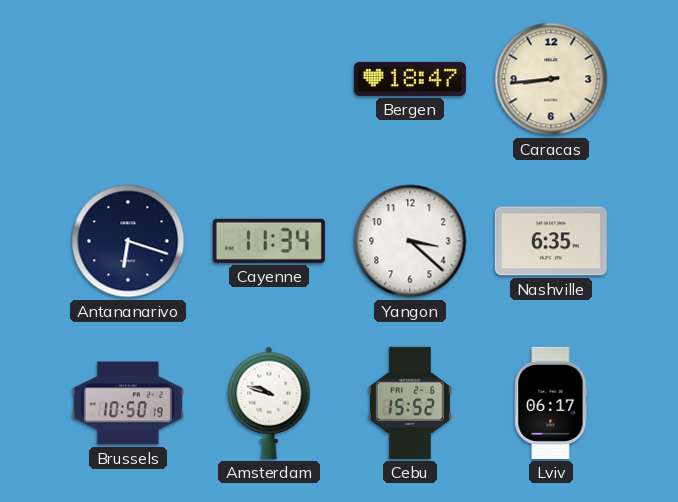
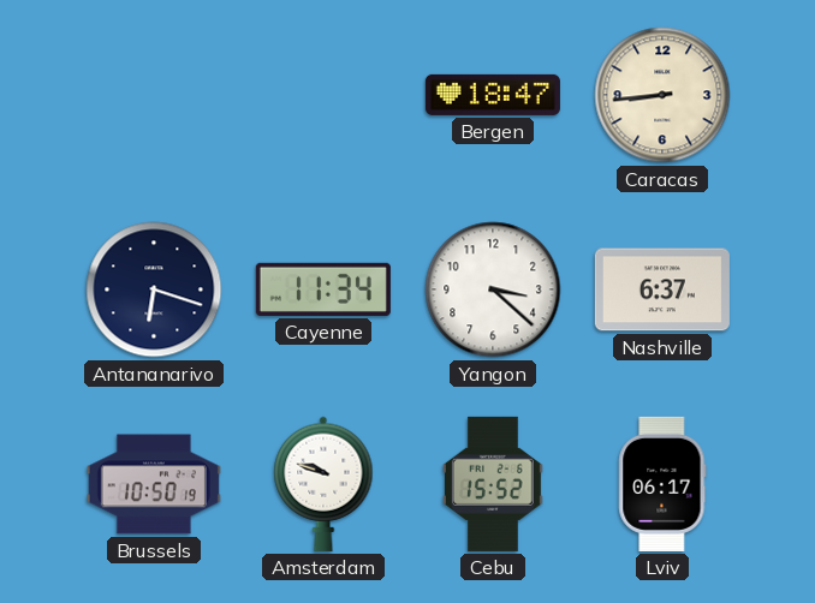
Nashville: 6:35 -> 6:37
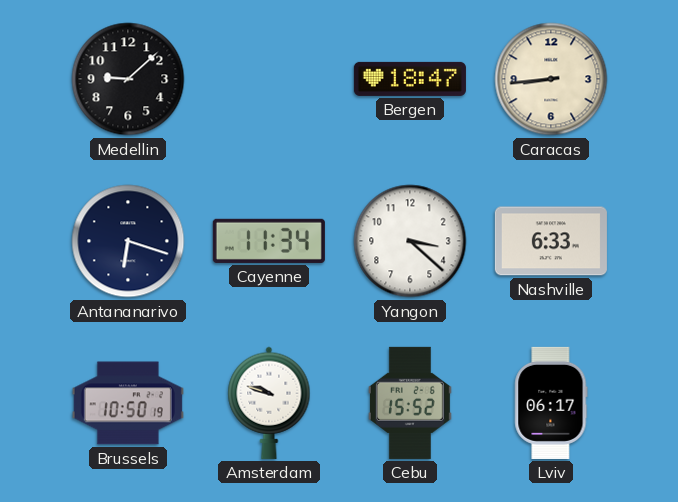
Medellin: none -> 9:08
Nashville: 6:37 -> 6:33
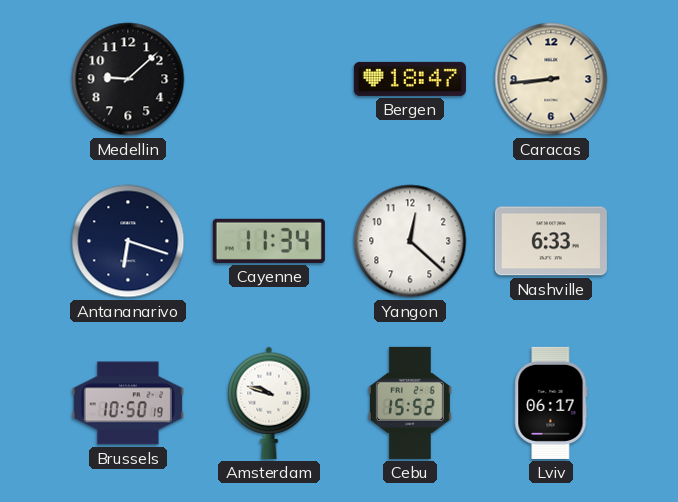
Yangon: 3:22 -> 12:22
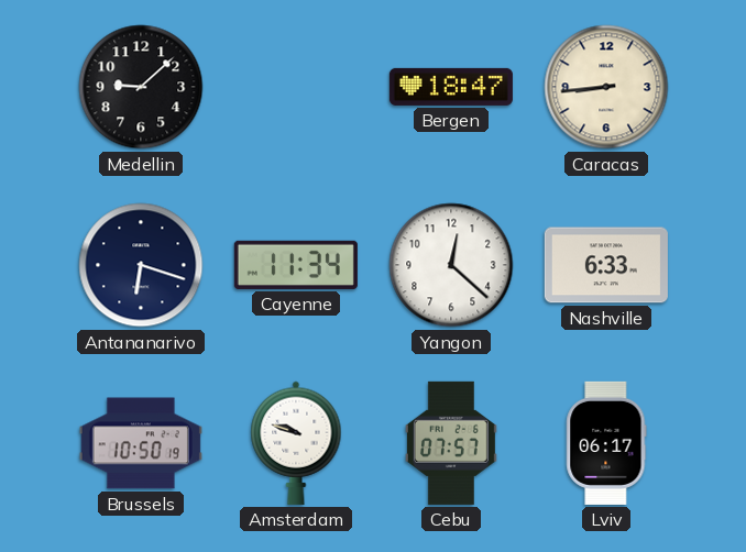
Cebu: 15:52 -> 07:57
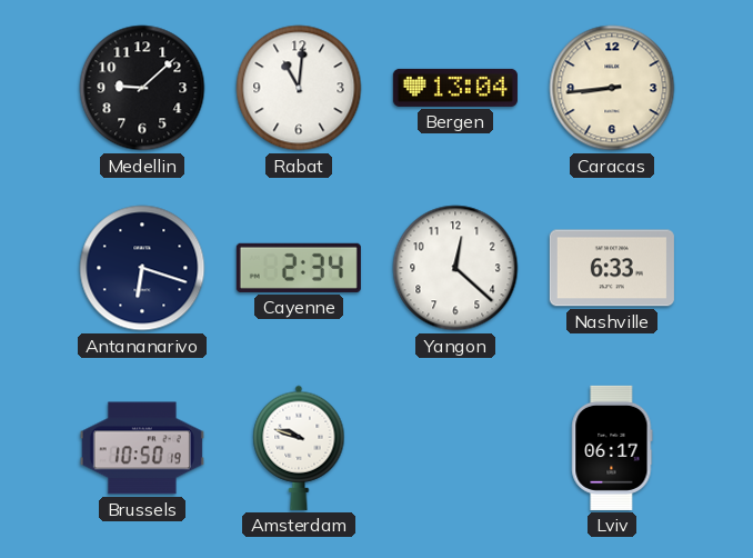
Rabat: none -> 11:01
Bergen: 18:47 -> 13:04
Cayenne: 11:34 -> 2:34
Cebu: 07:57 -> none
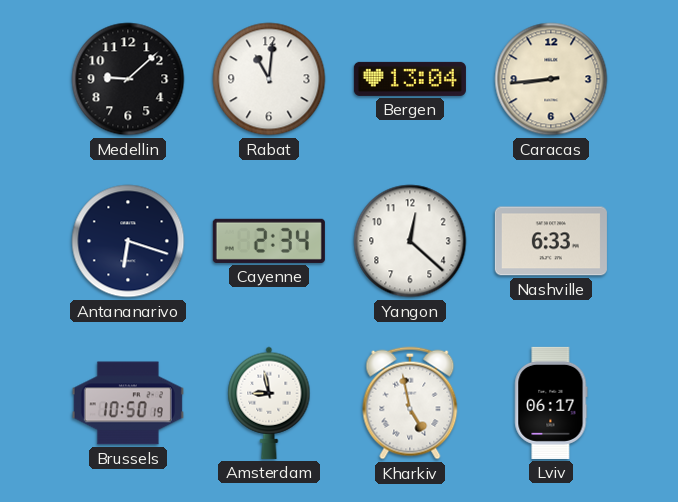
Amsterdam: 9:48 -> 8:58
Kharkiv: none -> 4:58
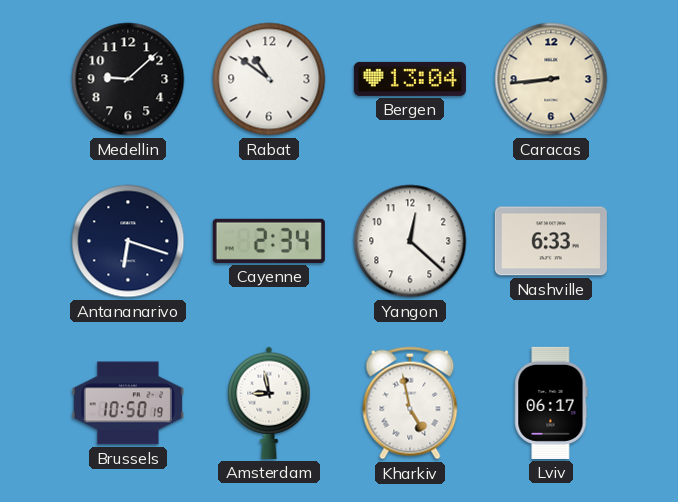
Rabat: 11:01 -> 10:51
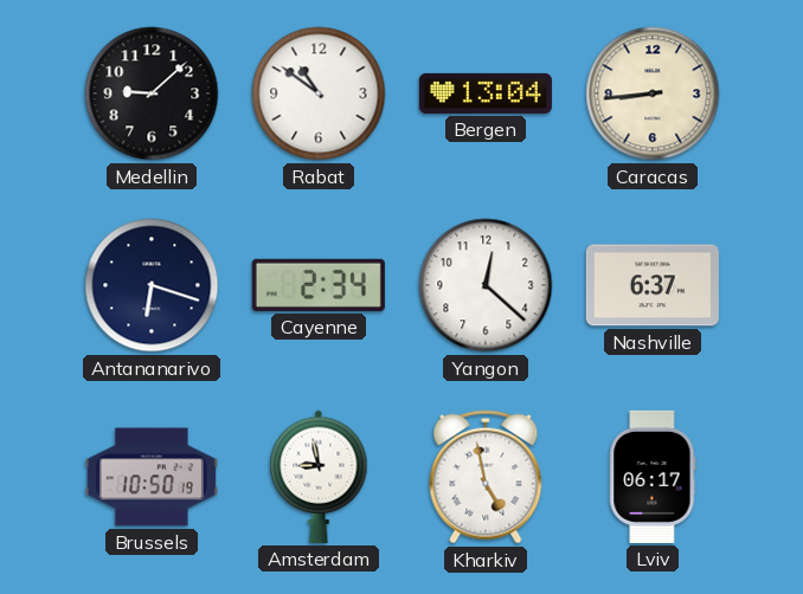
Nashville: 6:33 -> 6:37
